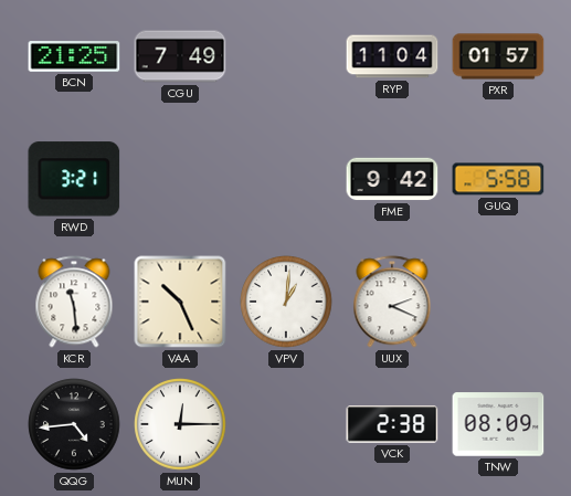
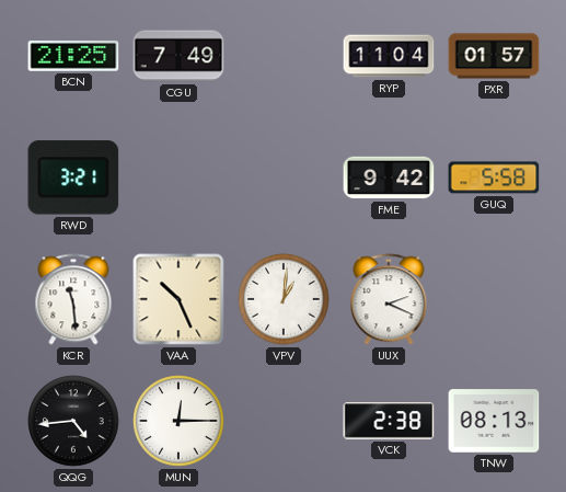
TNW: 08:09 -> 08:13
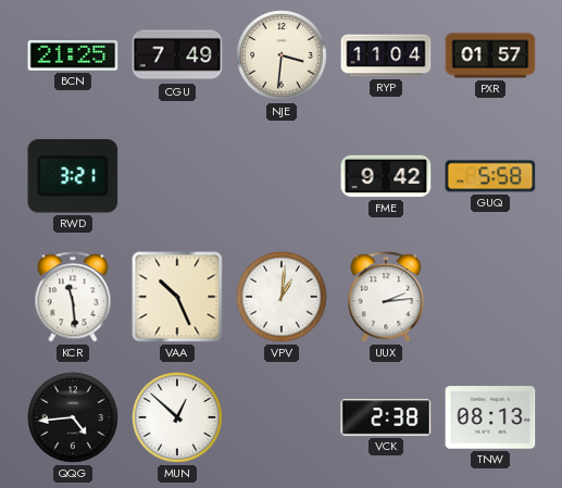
NJE: none -> 3:31
UUX: 2:19 -> 2:14
MUN: 12:15 -> 12:52
